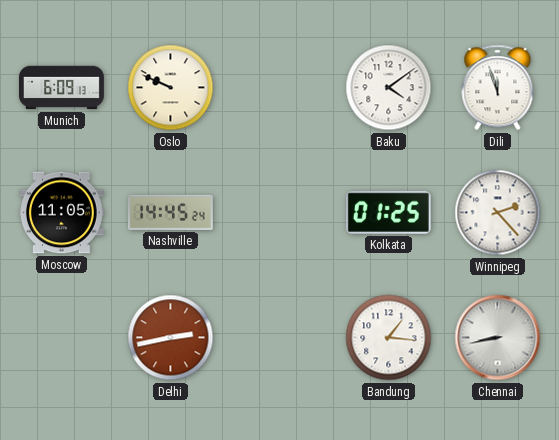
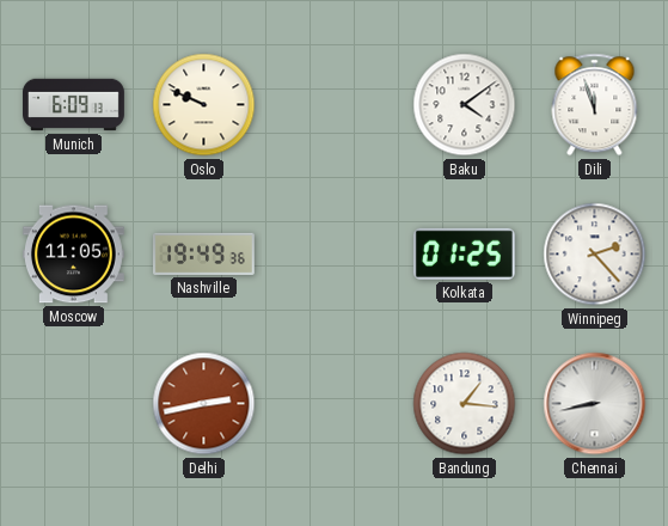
Nashville: 14:45 -> 19:49
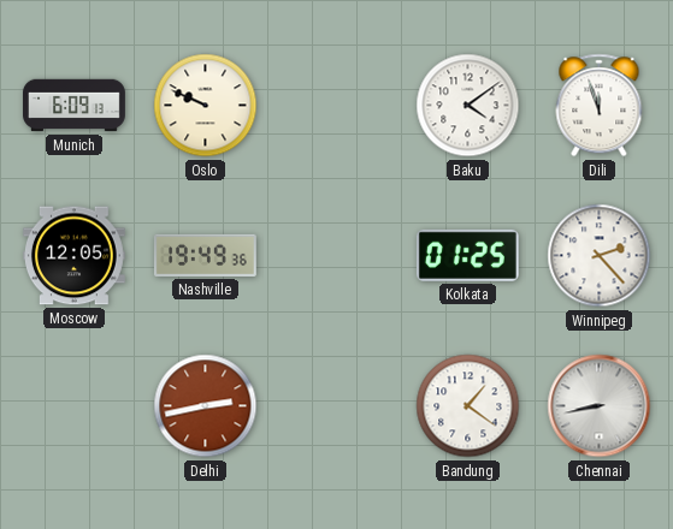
Moscow: 11:05 -> 12:05
Bandung: 1:16 -> 1:21
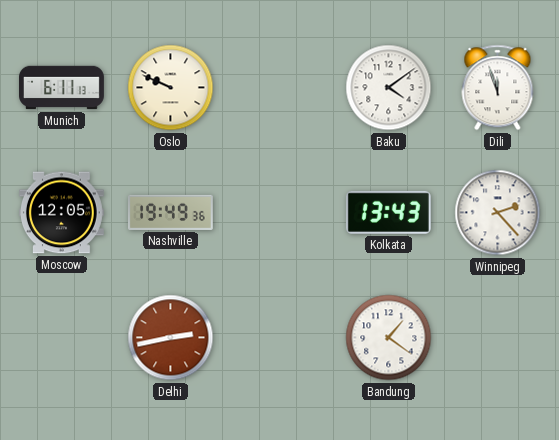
Munich: 6:09 -> 6:11
Kolkata: 01:25 -> 13:43
Chennai: 8:43 -> none
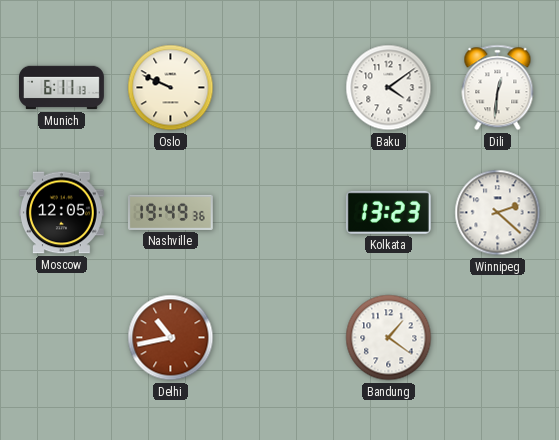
Dili: 11:57 -> 12:31
Kolkata: 13:43 -> 13:23
Winnipeg: 2:23 -> 2:22
Delhi: 2:43 -> 10:43
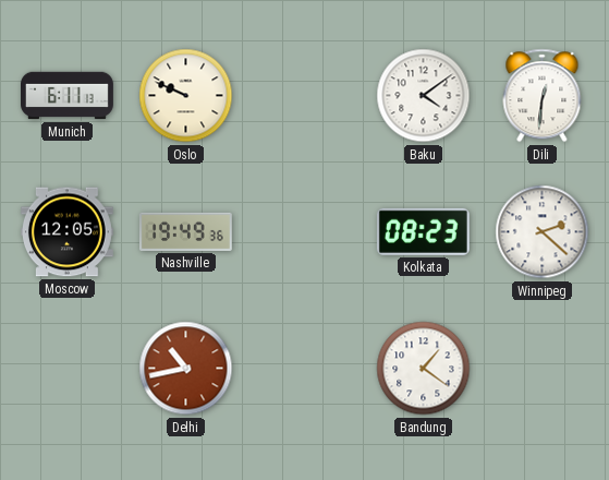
Kolkata: 13:23 -> 08:23
